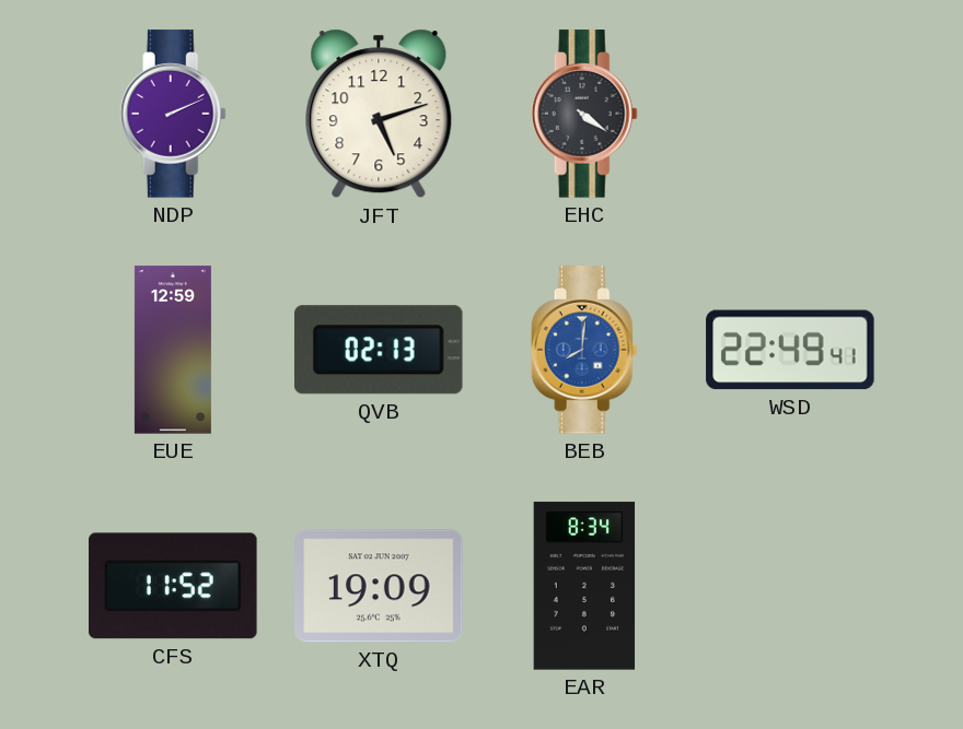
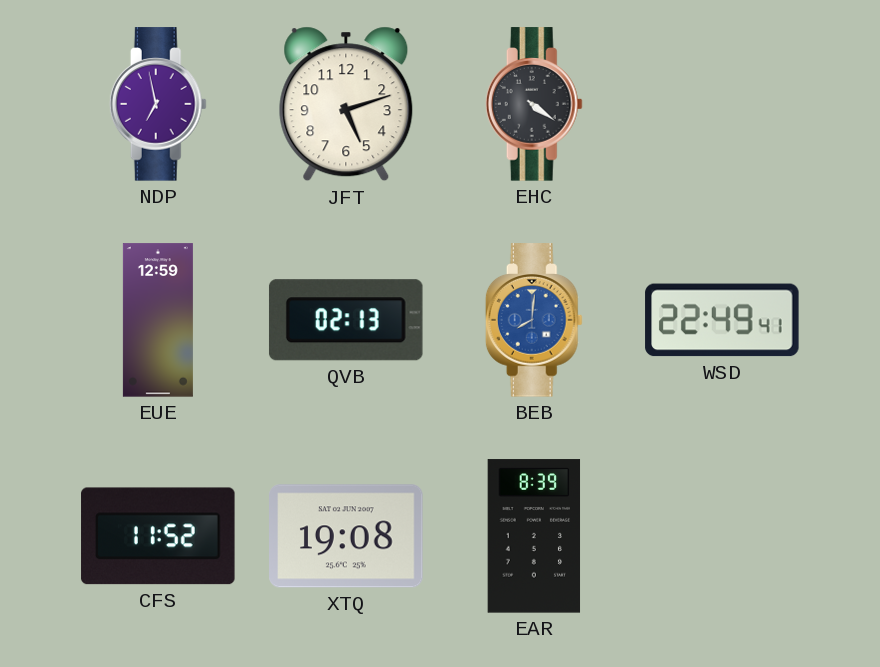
NDP: 2:11 -> 6:58
XTQ: 19:09 -> 19:08
EAR: 8:34 -> 8:39
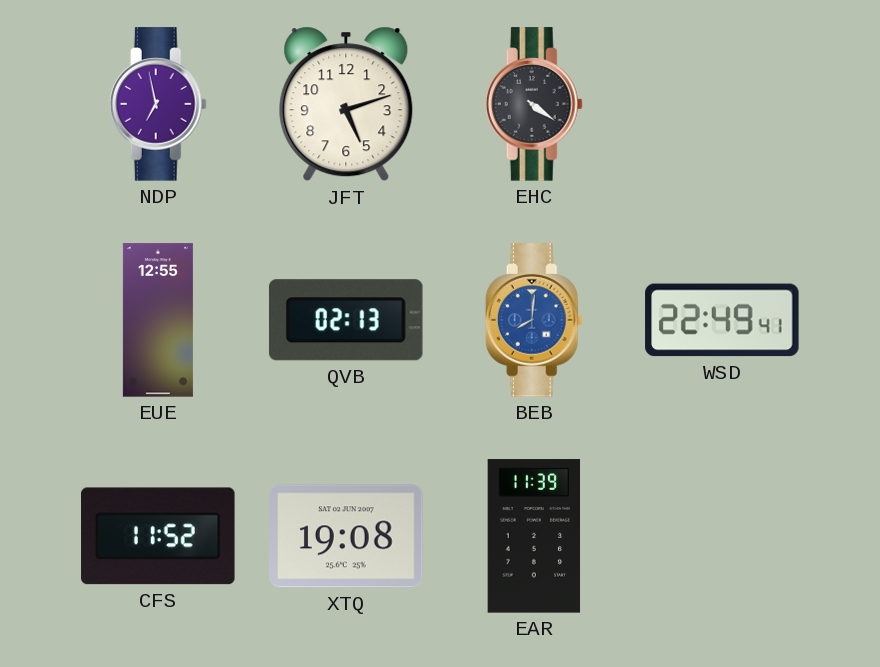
EUE: 12:59 -> 12:55
EAR: 8:39 -> 11:39
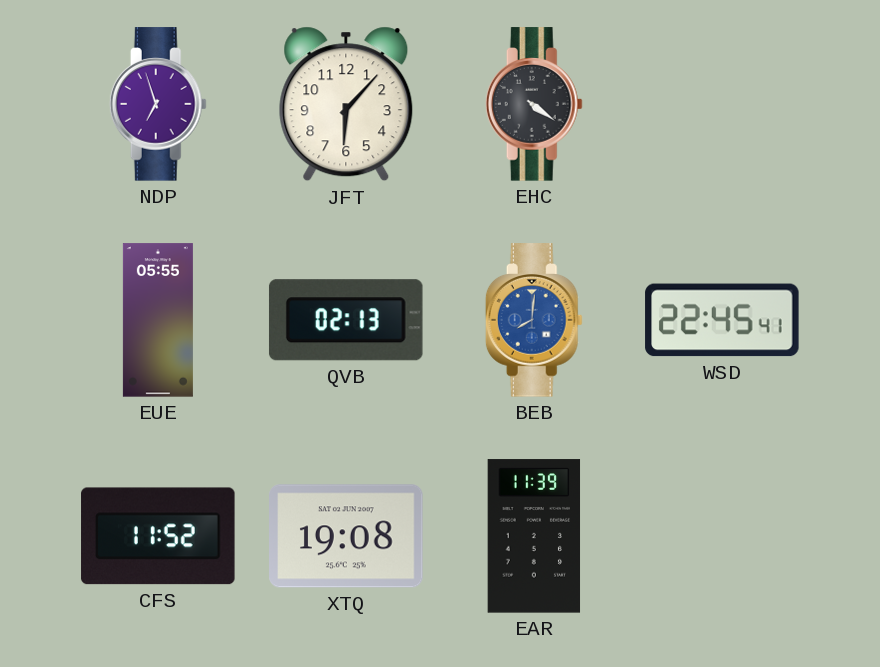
NDP: 6:58 -> 6:57
JFT: 5:12 -> 6:07
EUE: 12:55 -> 05:55
WSD: 22:49 -> 22:45
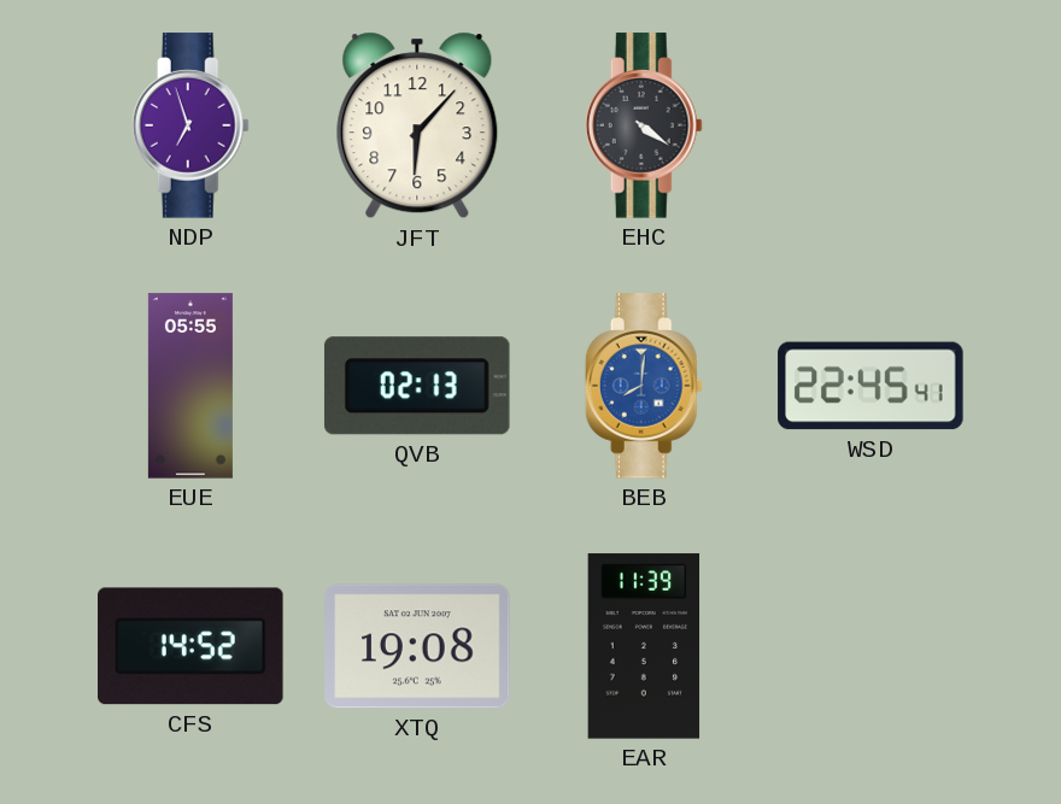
CFS: 11:52 -> 14:52
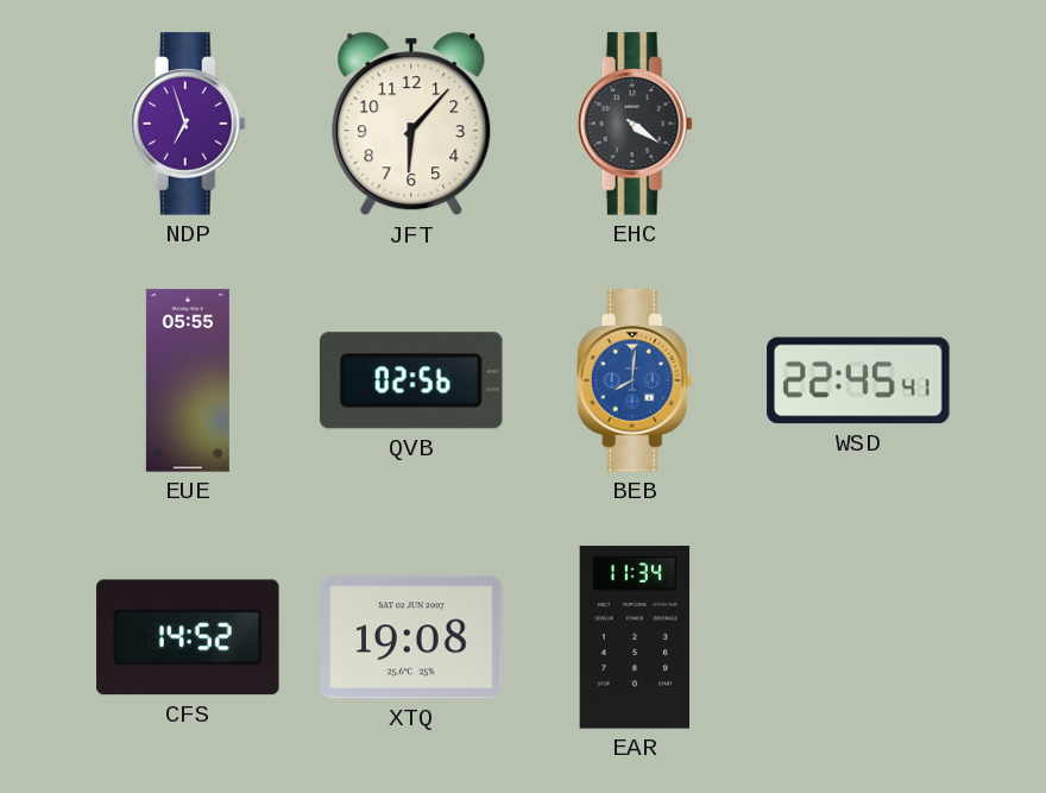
QVB: 02:13 -> 02:56
EAR: 11:39 -> 11:34
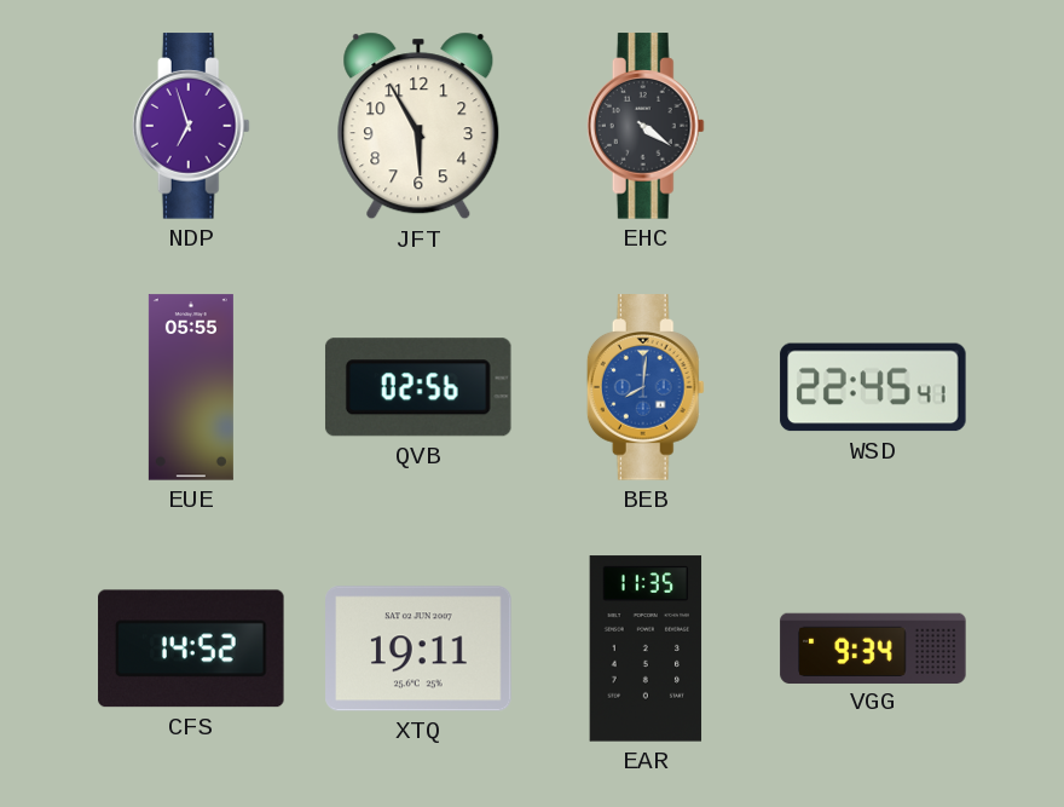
JFT: 6:07 -> 5:55
XTQ: 19:08 -> 19:11
EAR: 11:34 -> 11:35
VGG: none -> 9:34
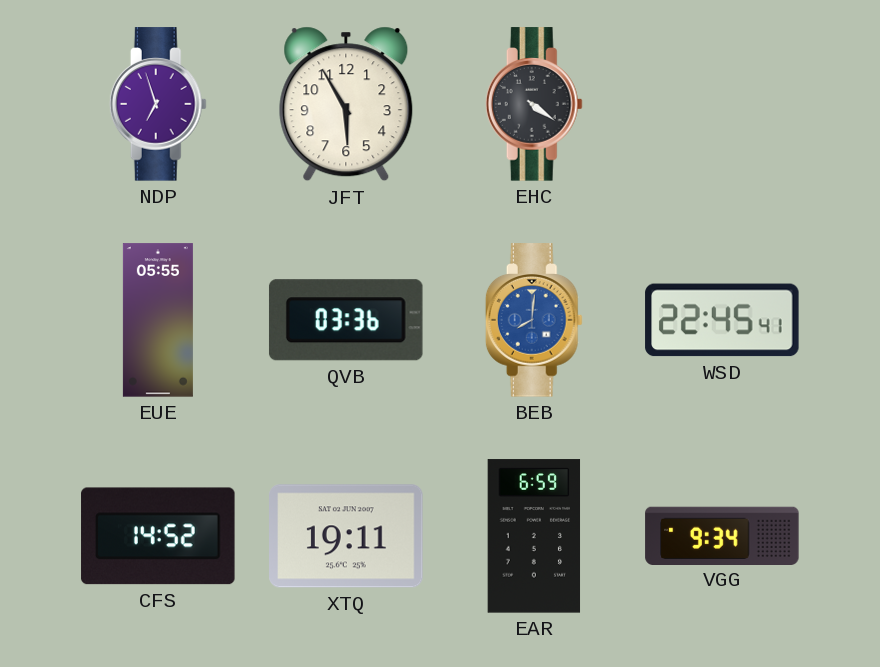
QVB: 02:56 -> 03:36
EAR: 11:35 -> 6:59
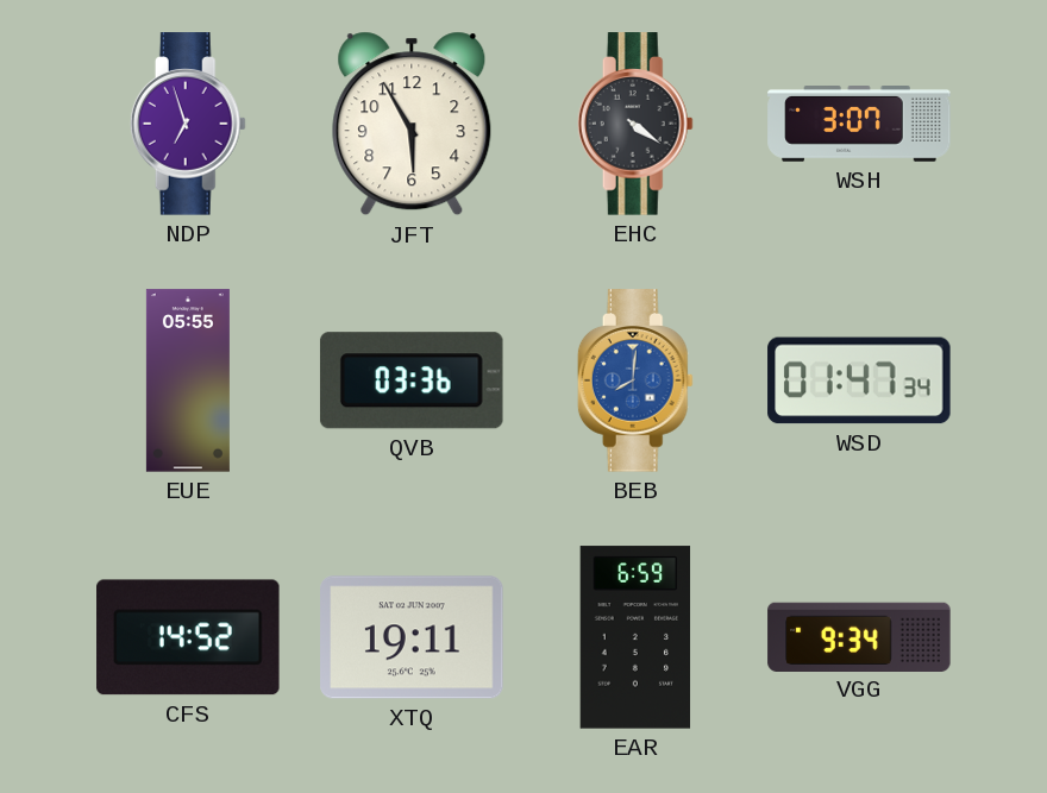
WSH: none -> 3:07
WSD: 22:45 -> 01:47
